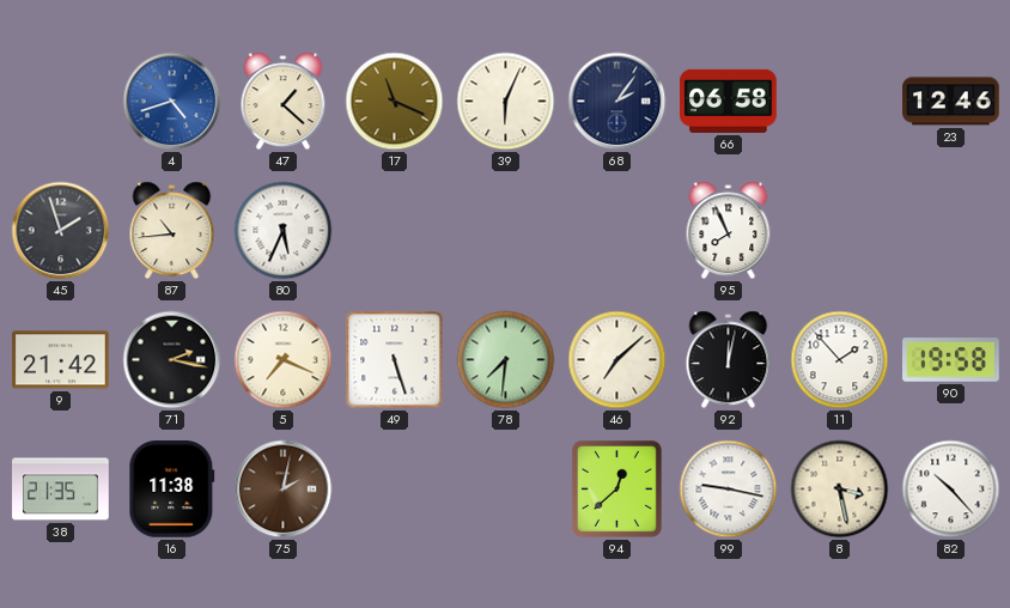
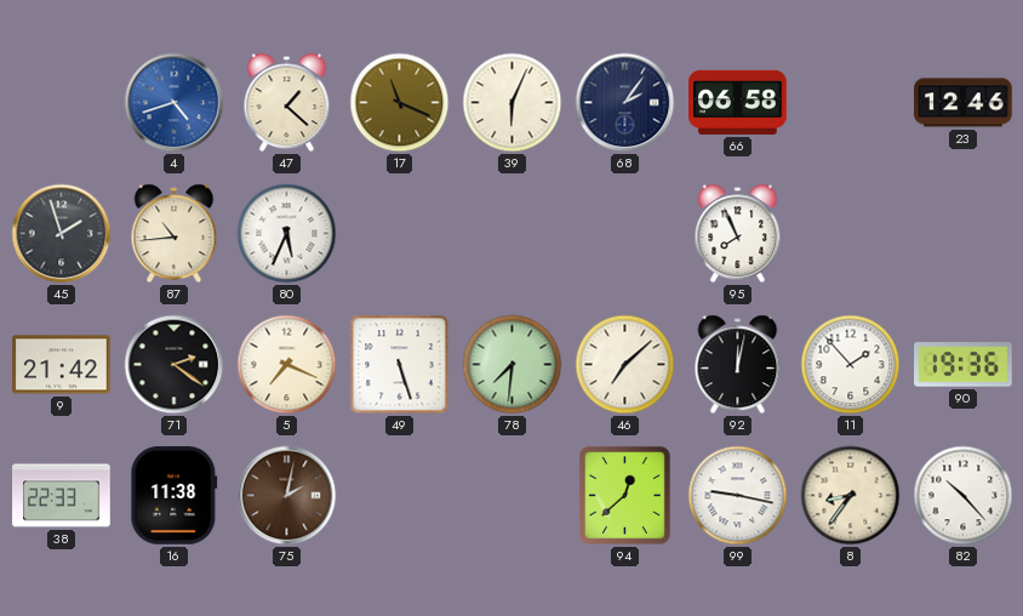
71: 2:17 -> 2:21
90: 19:58 -> 19:36
38: 21:35 -> 22:33
8: 3:28 -> 8:36
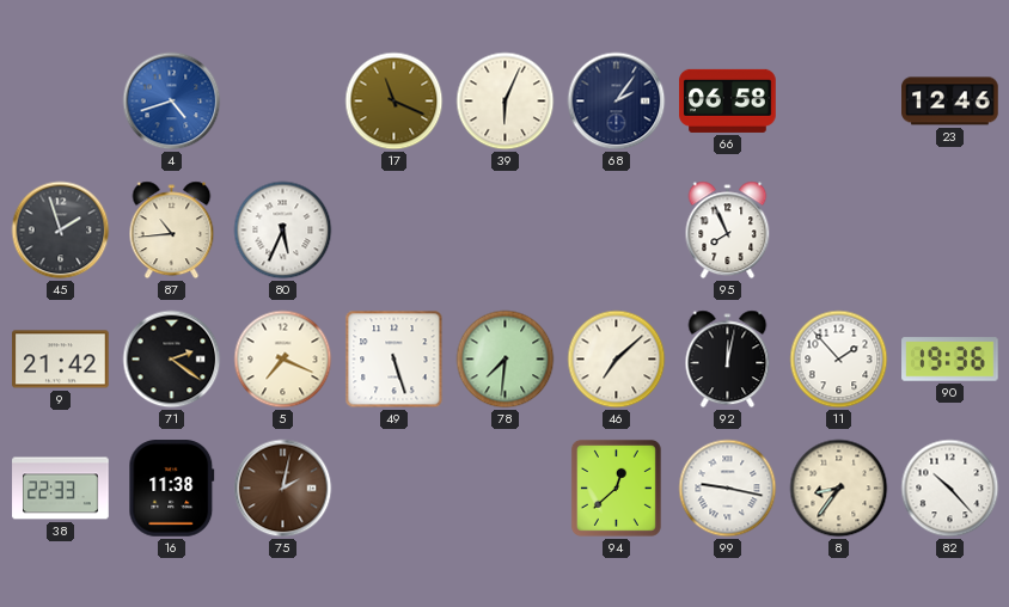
47: 1:22 -> none
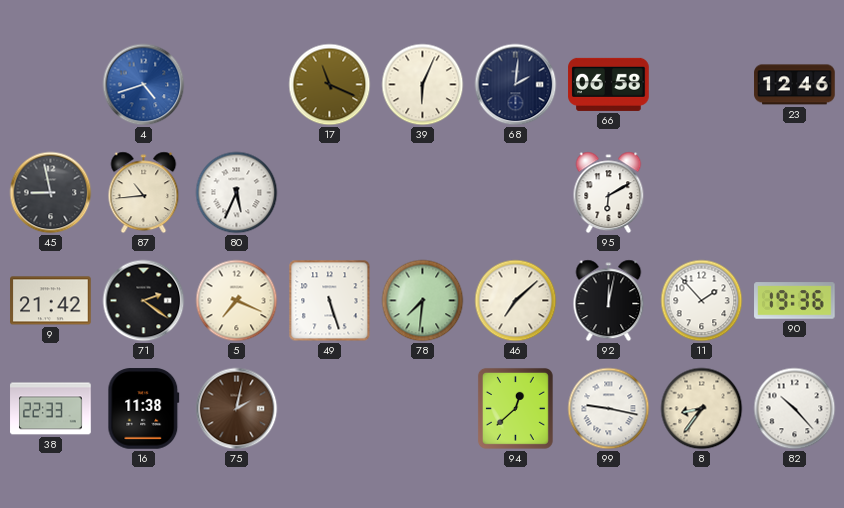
68: 2:06 -> 2:01
45: 1:57 -> 8:58
95: 7:56 -> 6:10
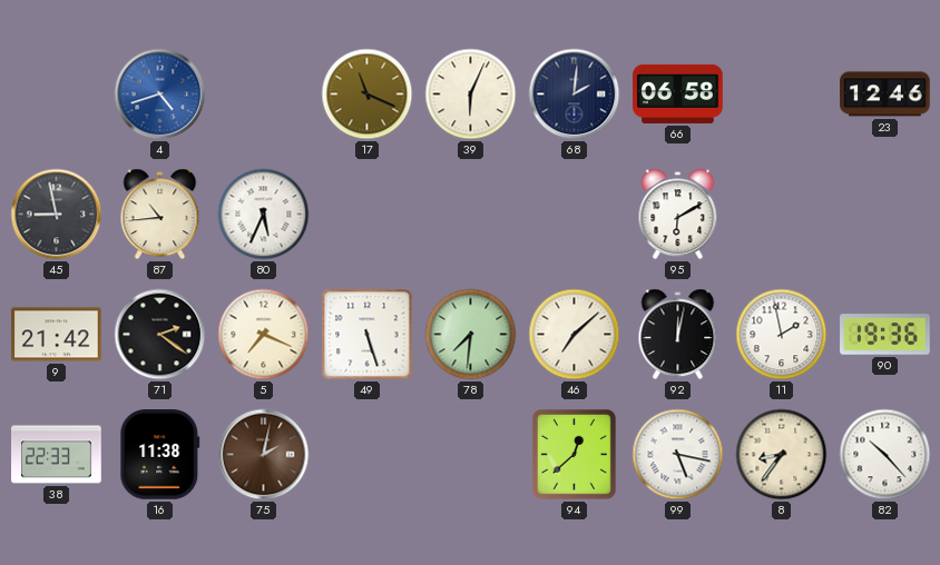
11: 1:53 -> 1:58
99: 9:17 -> 5:17
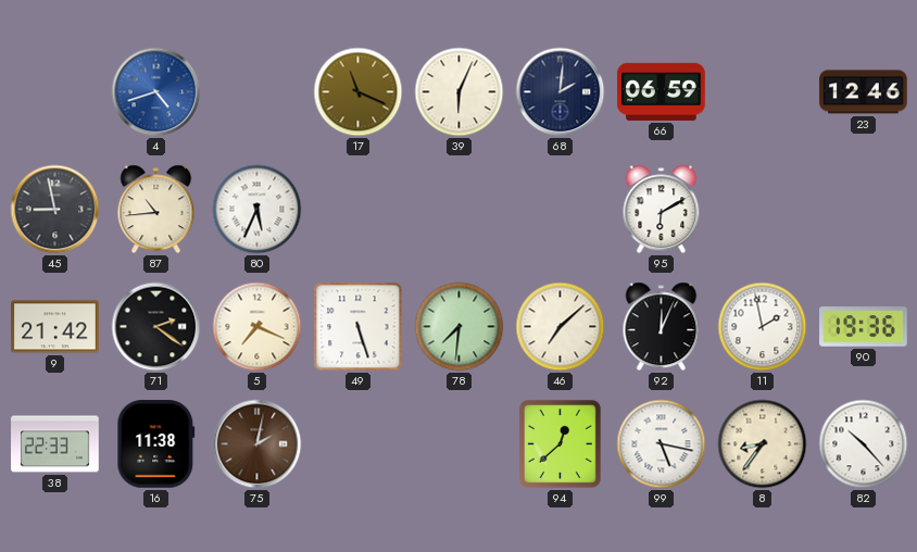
66: 06:58 -> 06:59
92: 12:02 -> 12:04
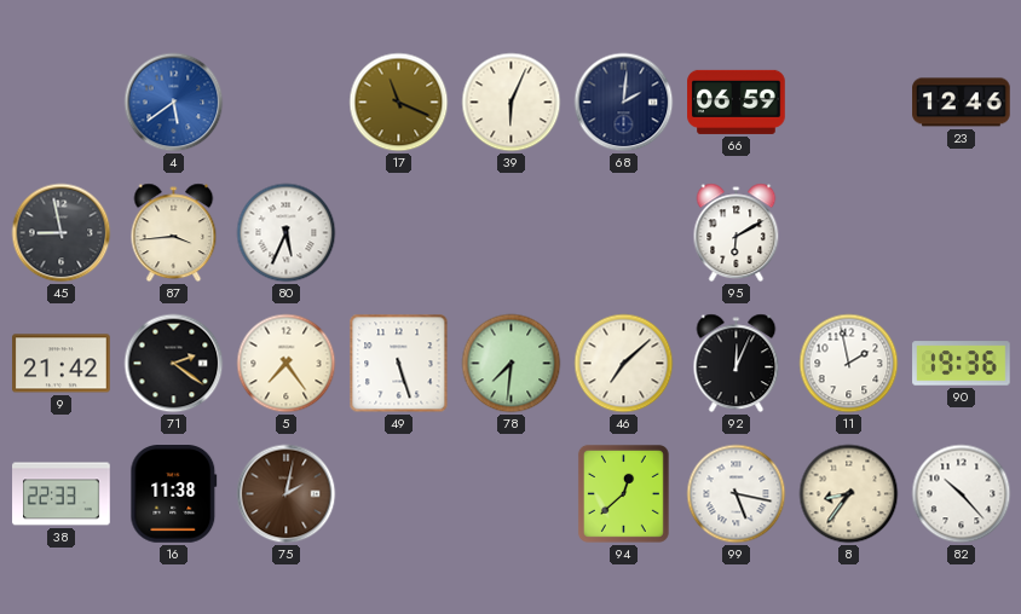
4: 4:42 -> 5:39
87: 10:44 -> 3:44
5: 7:19 -> 7:24
